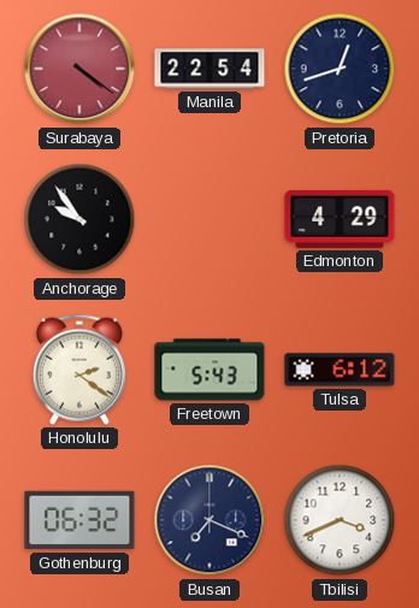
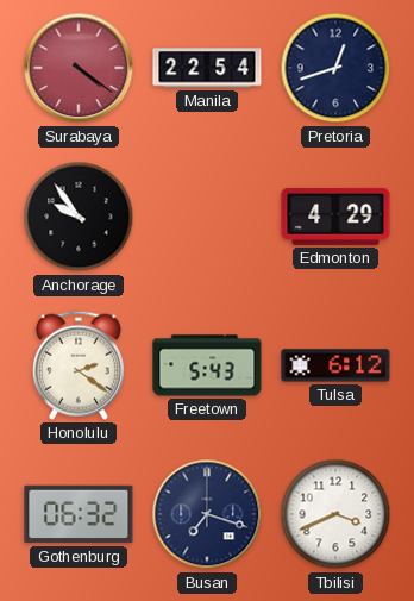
Busan: 7:19 -> 7:18
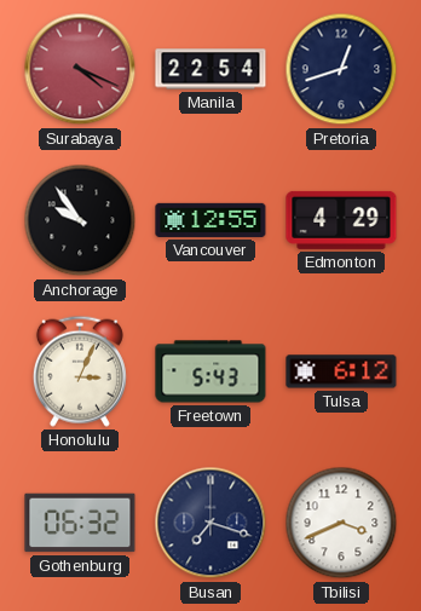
Surabaya: 4:21 -> 4:19
Vancouver: none -> 12:55
Honolulu: 2:21 -> 3:04
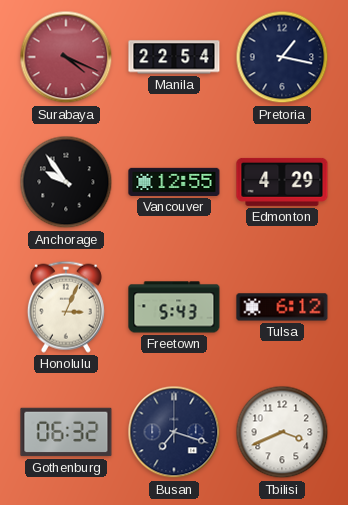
Pretoria: 12:42 -> 1:17
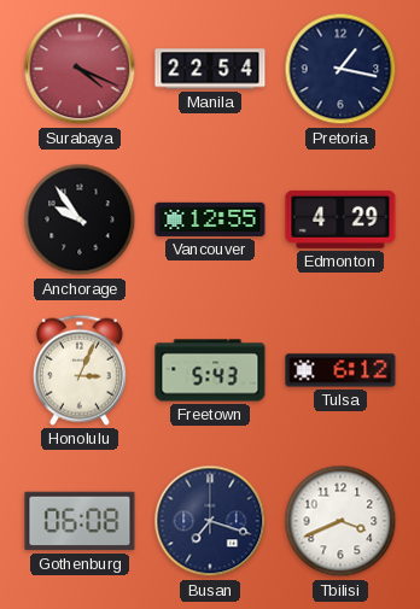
Gothenburg: 06:32 -> 06:08
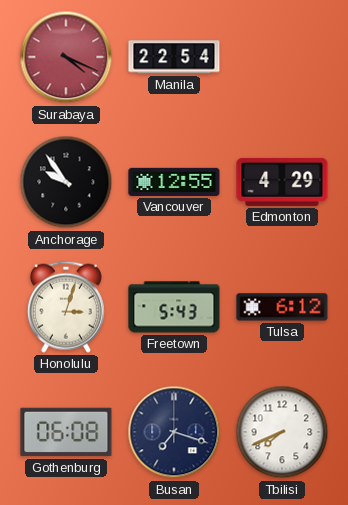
Pretoria: 1:17 -> none
Honolulu: 3:04 -> 3:03
Tbilisi: 3:41 -> 7:41
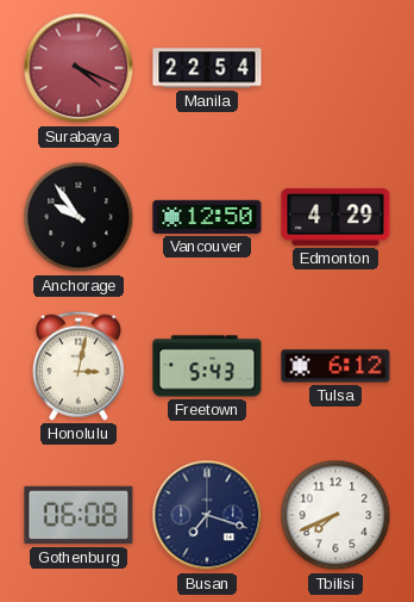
Vancouver: 12:55 -> 12:50
Honolulu: 3:03 -> 3:02
